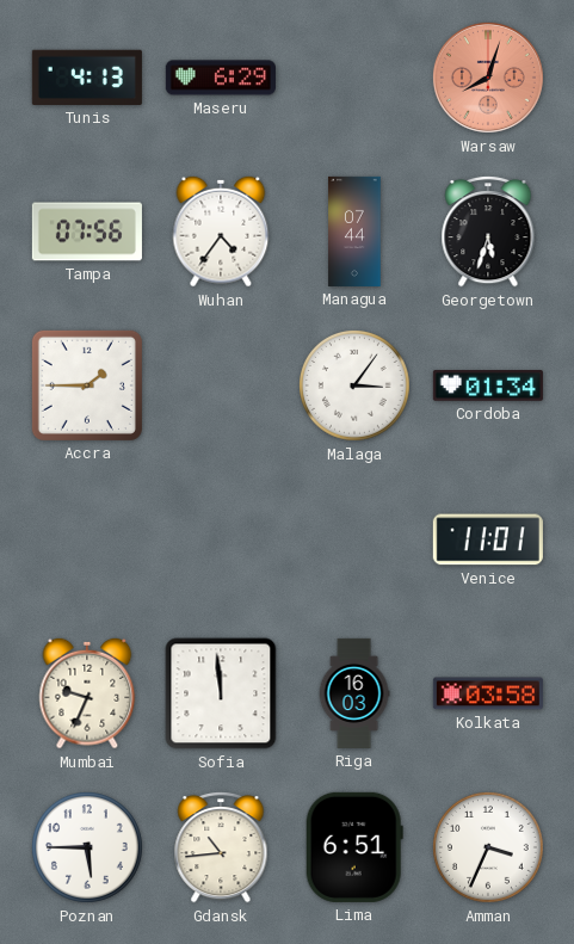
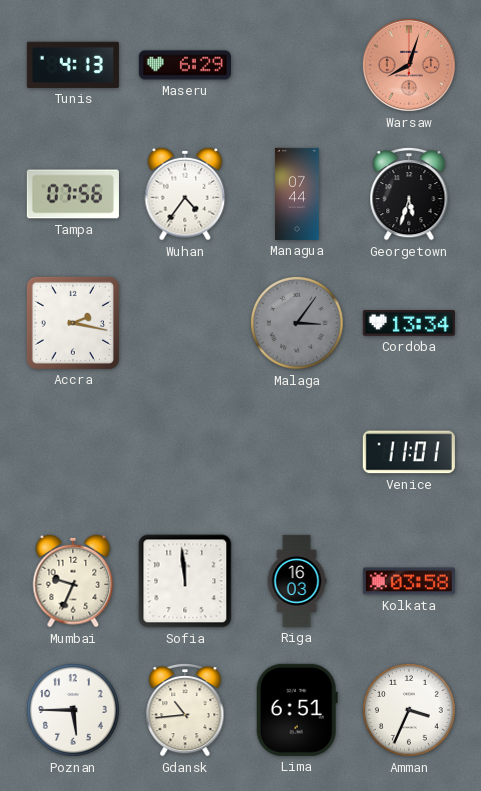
Accra: 1:45 -> 2:17
Malaga dial: white -> grey
Cordoba: 01:34 -> 13:34
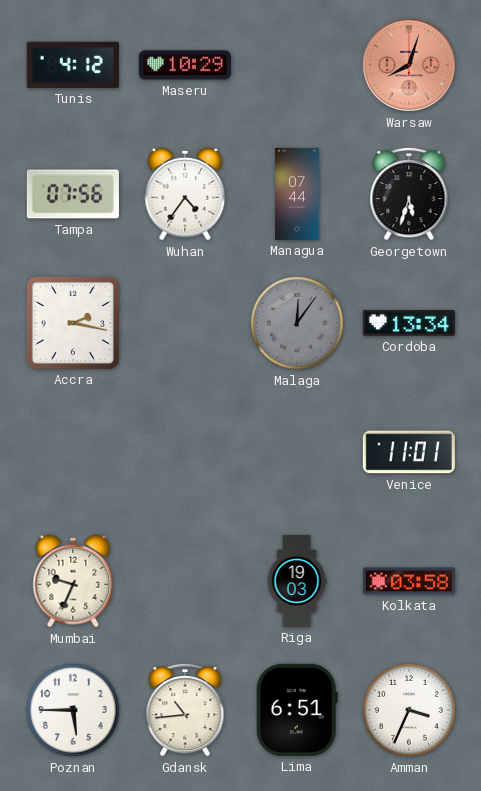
Tunis: 4:13 -> 4:12
Maseru: 6:29 -> 10:29
Malaga: 3:06 -> 12:06
Sofia: 11:59 -> none
Riga: 16:03 -> 19:03
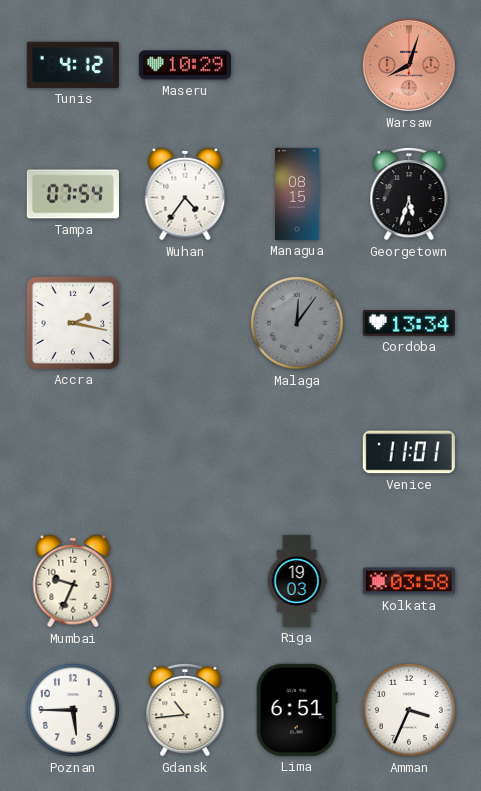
Tampa: 07:56 -> 07:54
Managua: 07:44 -> 08:15
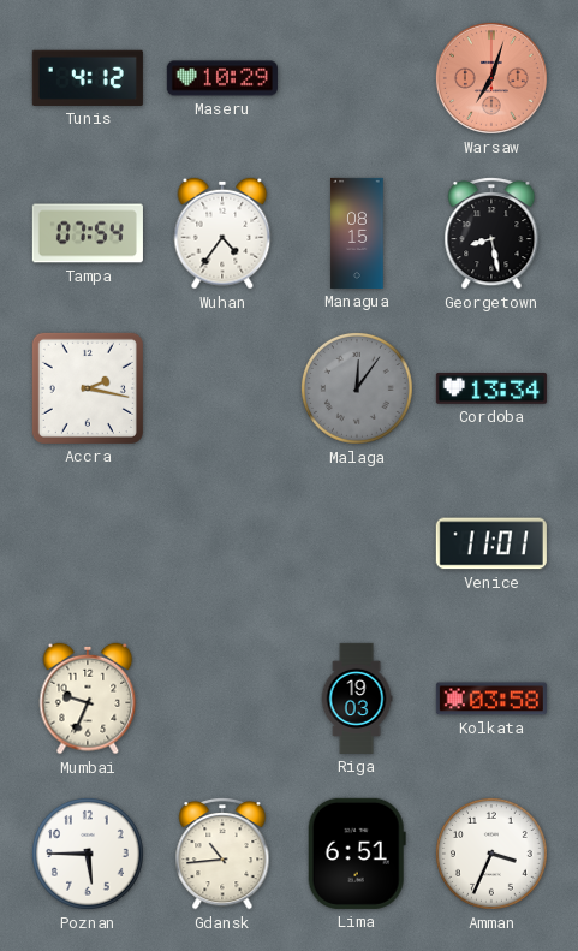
Warsaw: 8:03 -> 7:03
Georgetown: 5:33 -> 8:28
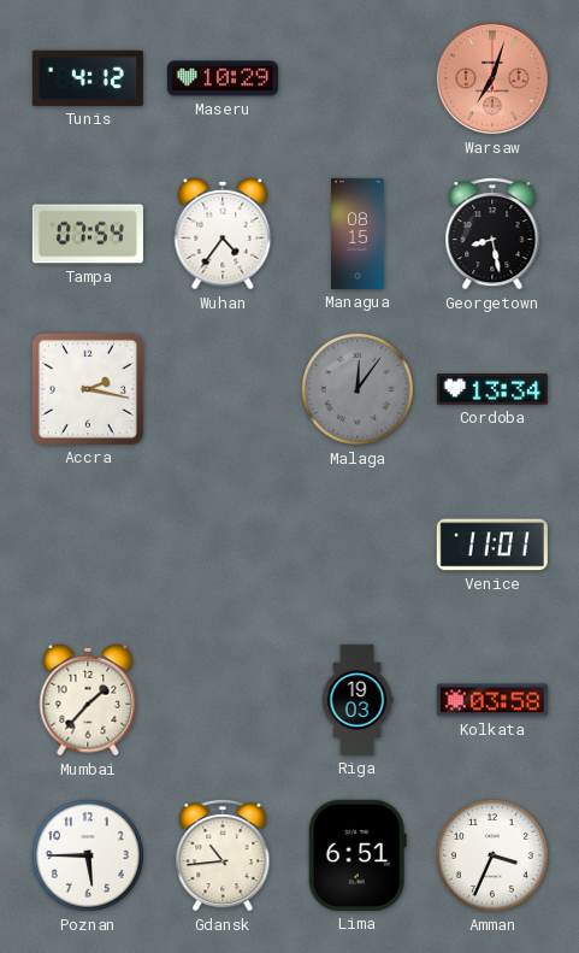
Mumbai: 9:34 -> 1:37
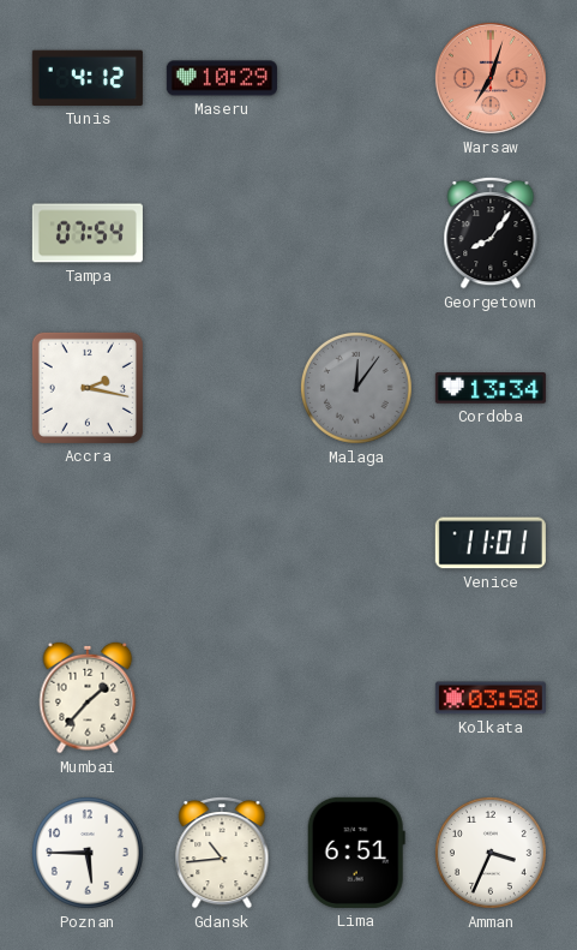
Wuhan: 4:36 -> none
Managua: 08:15 -> none
Georgetown: 8:28 -> 8:06
Riga: 19:03 -> none
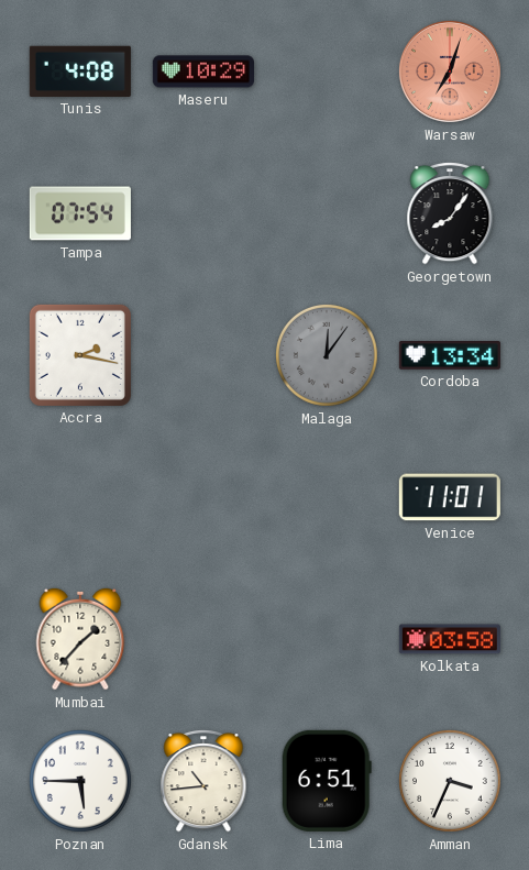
Tunis: 4:12 -> 4:08
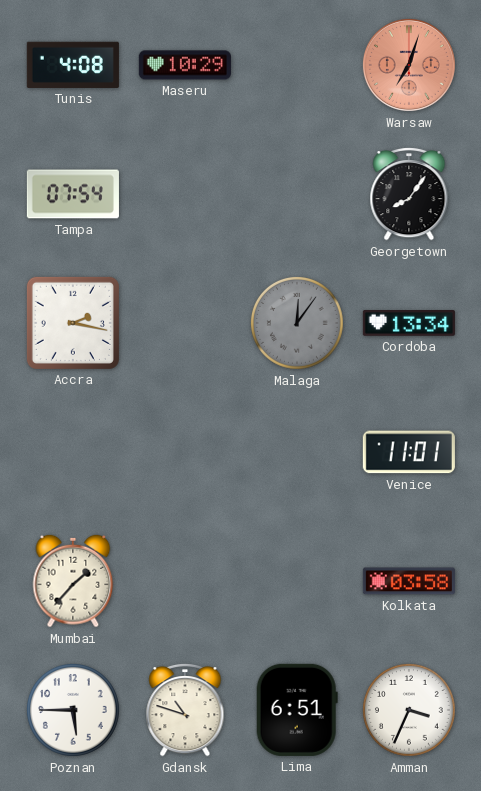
Gdansk: 10:44 -> 10:48
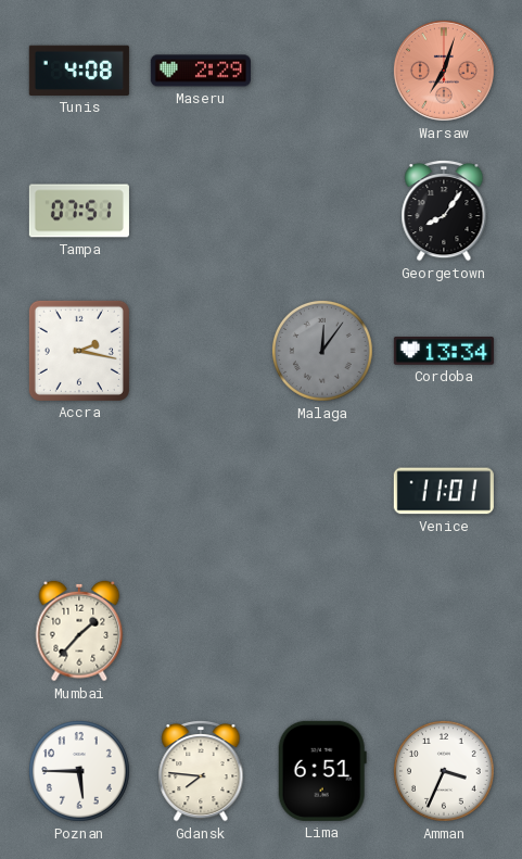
Maseru: 10:29 -> 2:29
Tampa: 07:54 -> 07:51
Kolkata: 03:58 -> none
Gdansk: 10:48 -> 7:46
